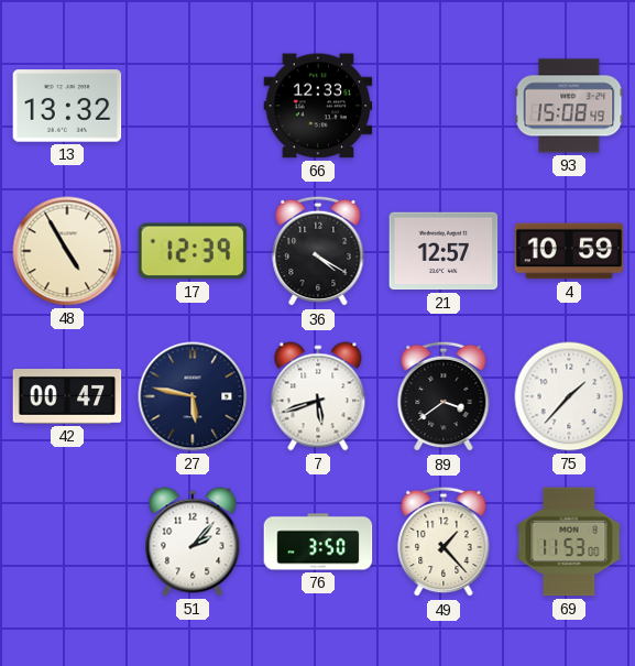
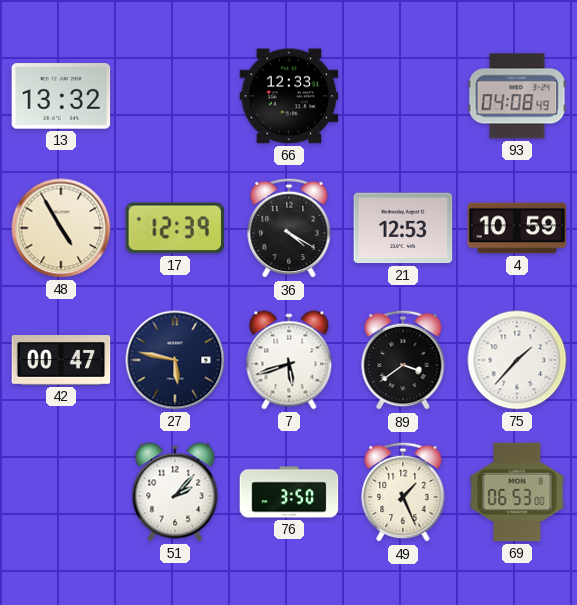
93: 15:08 -> 04:08
21: 12:57 -> 12:53
49: 1:23 -> 1:26
69: 11:53 -> 06:53
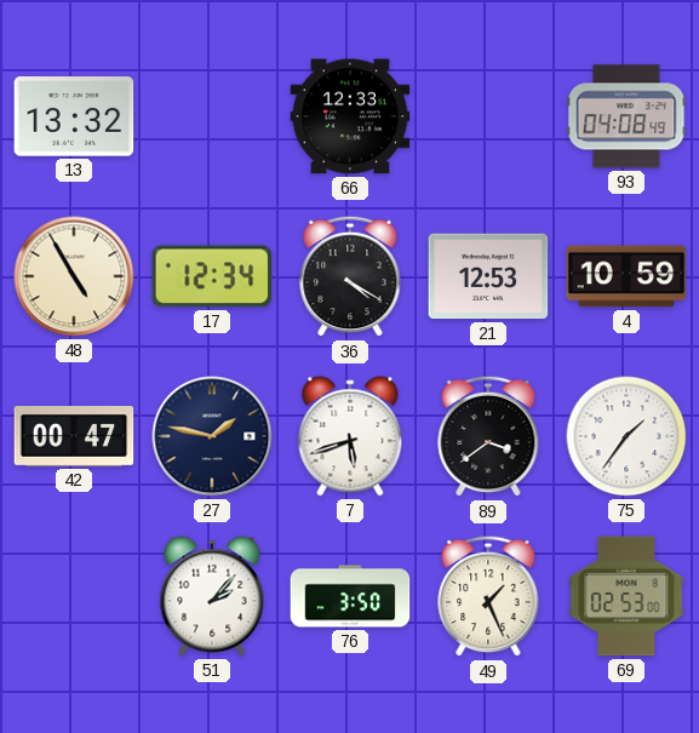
17: 12:39 -> 12:34
27: 5:47 -> 1:47
75: 1:37 -> 1:36
69: 06:53 -> 02:53
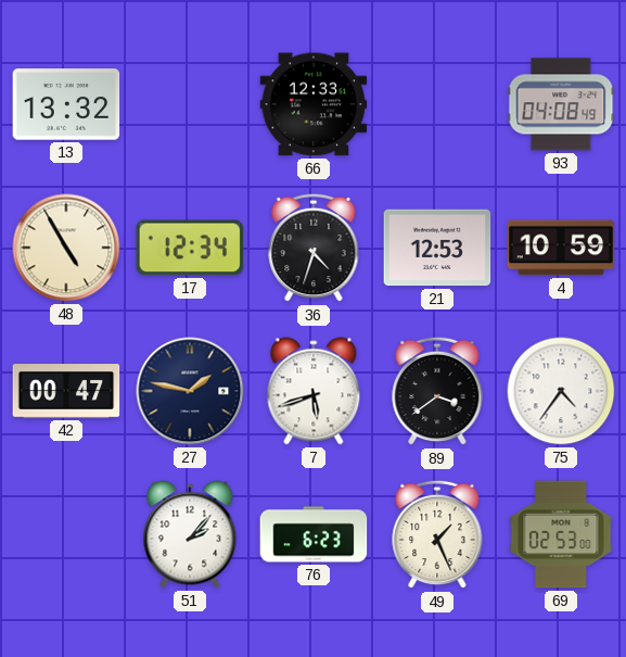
36: 4:20 -> 4:33
75: 1:36 -> 4:36
76: 3:50 -> 6:23
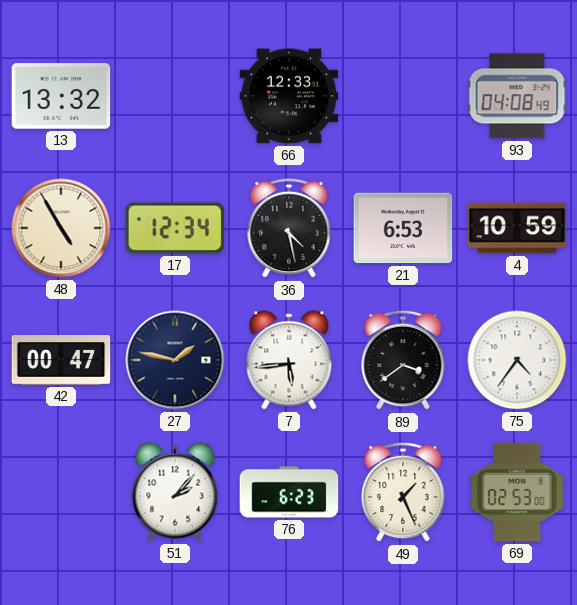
36: 4:33 -> 4:28
21: 12:53 -> 6:53
7: 5:42 -> 5:44
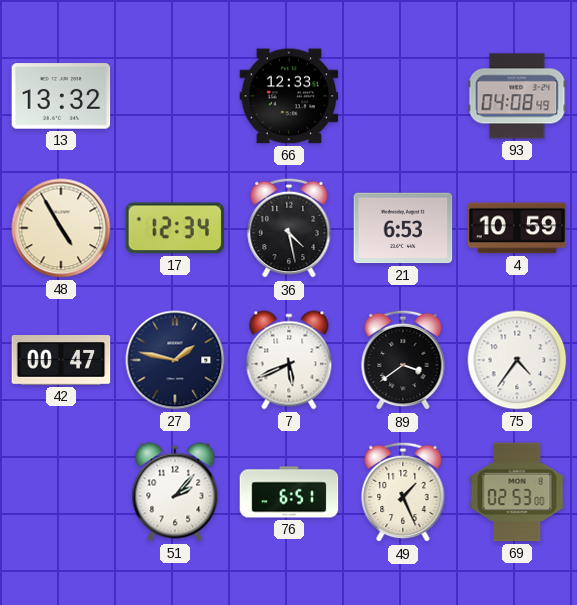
7: 5:44 -> 5:41
76: 6:23 -> 6:51
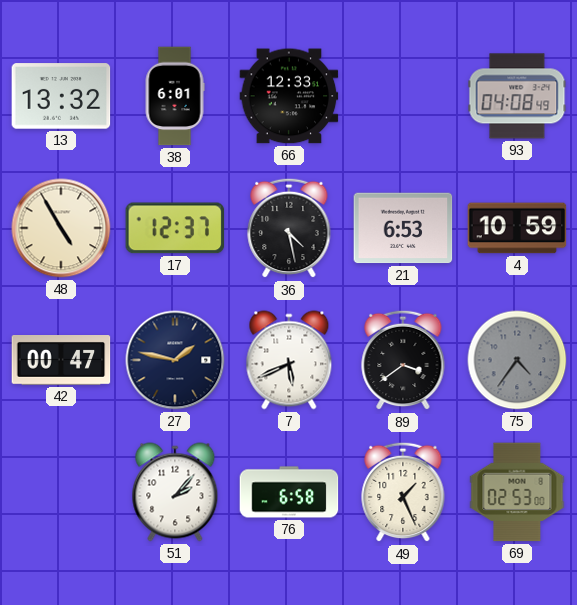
38: none -> 6:01
17: 12:34 -> 12:37
75 dial: white -> grey
76: 6:51 -> 6:58
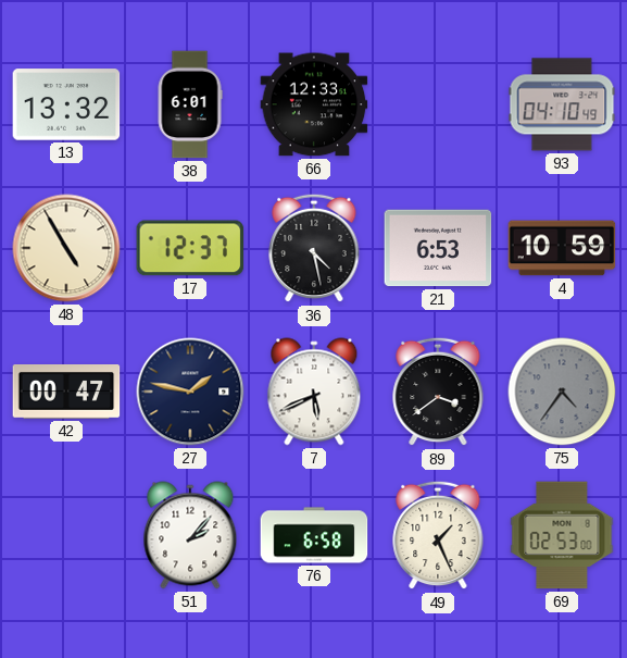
93: 04:08 -> 04:10
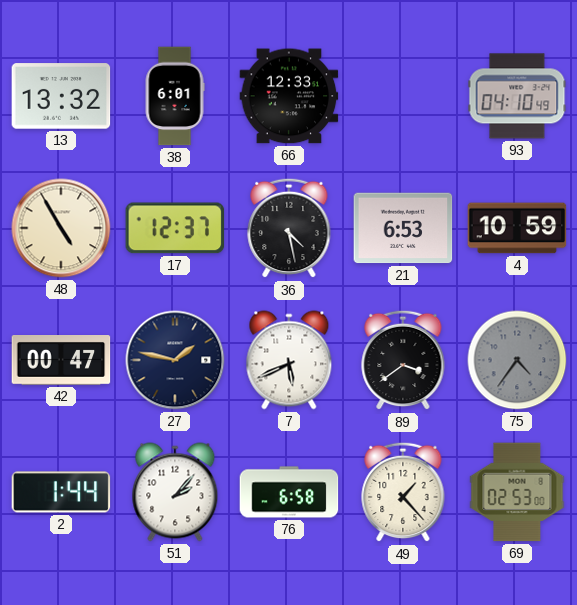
2: none -> 1:44
49: 1:26 -> 1:23
